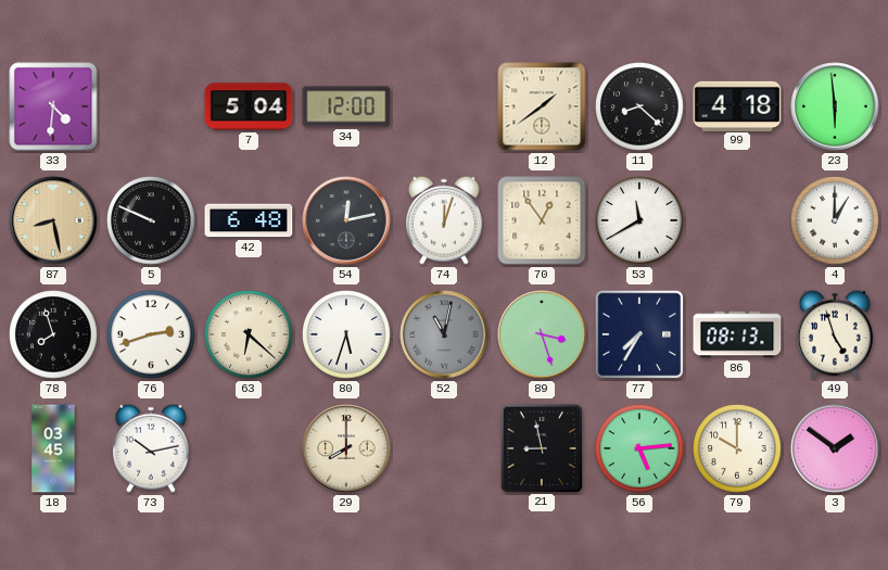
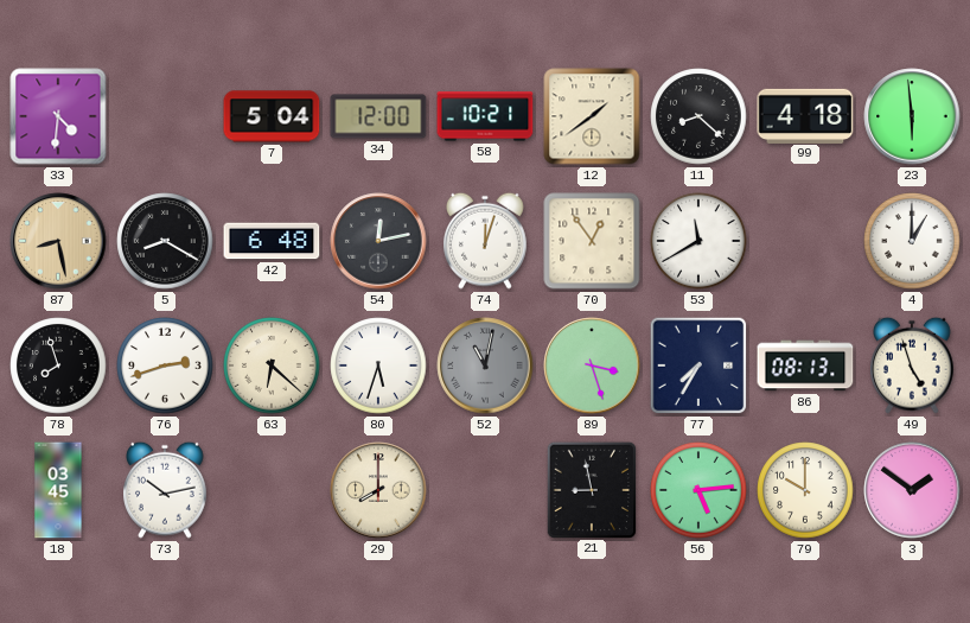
58: none -> 10:21
5: 9:49 -> 8:20
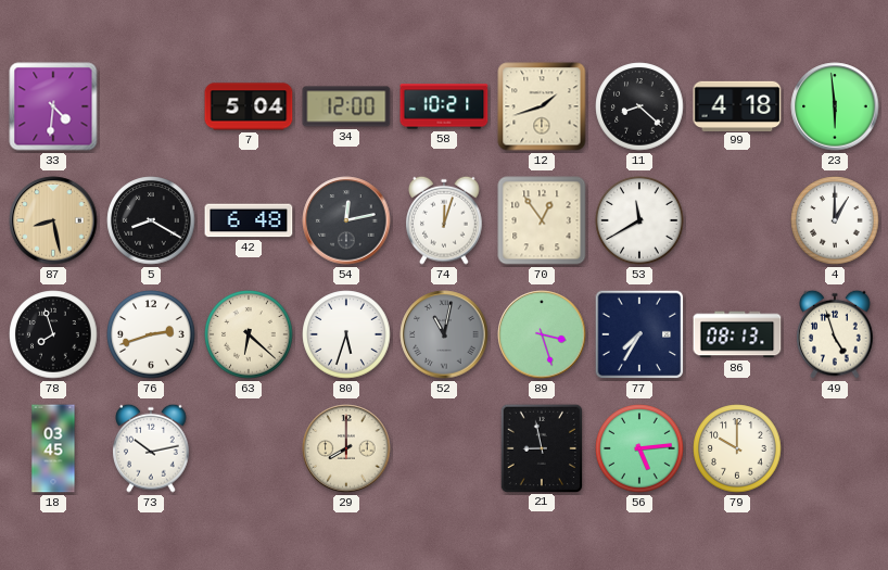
12: 1:39 -> 1:42
3: 1:51 -> none
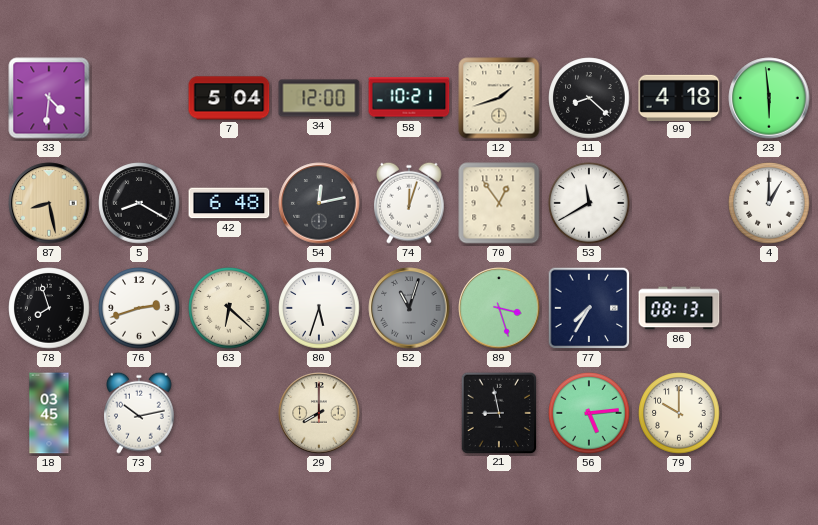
52: 11:02 -> 11:03
49: 4:57 -> none
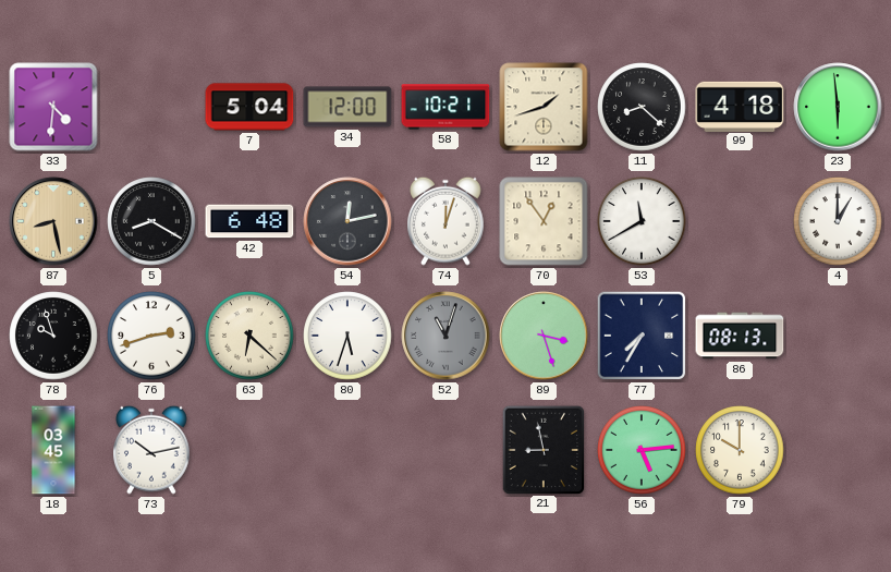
78: 7:57 -> 9:57
29: 8:00 -> none
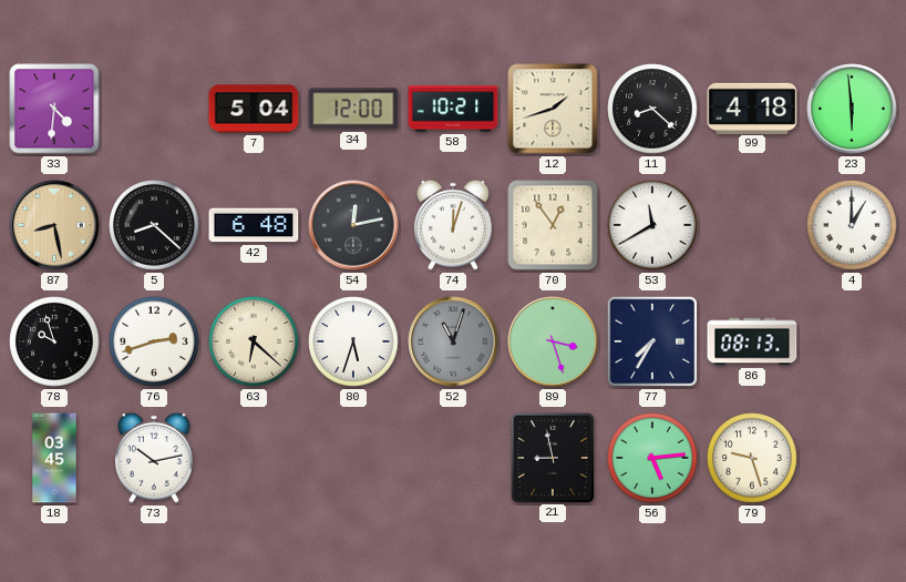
5: 8:20 -> 8:22
79: 10:00 -> 9:27
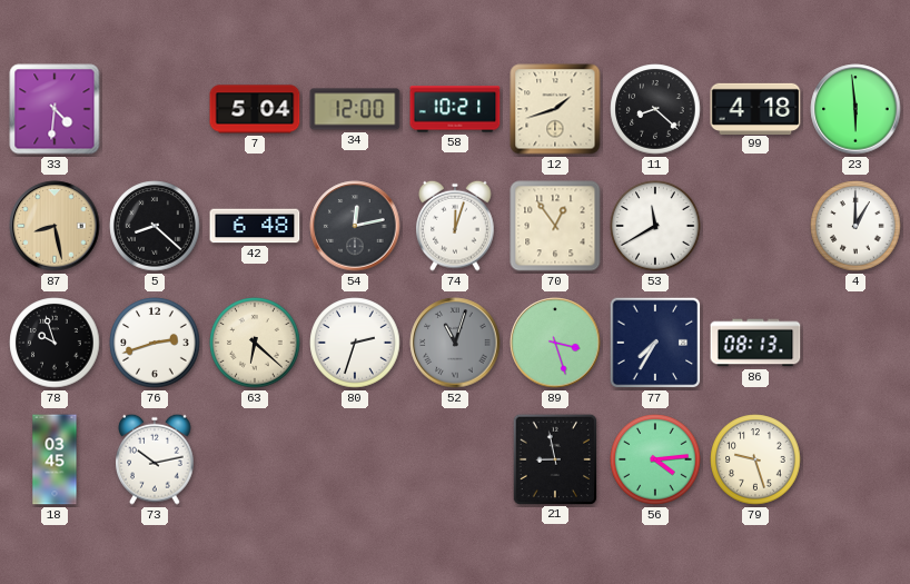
80: 5:33 -> 2:33
56: 5:14 -> 4:14
